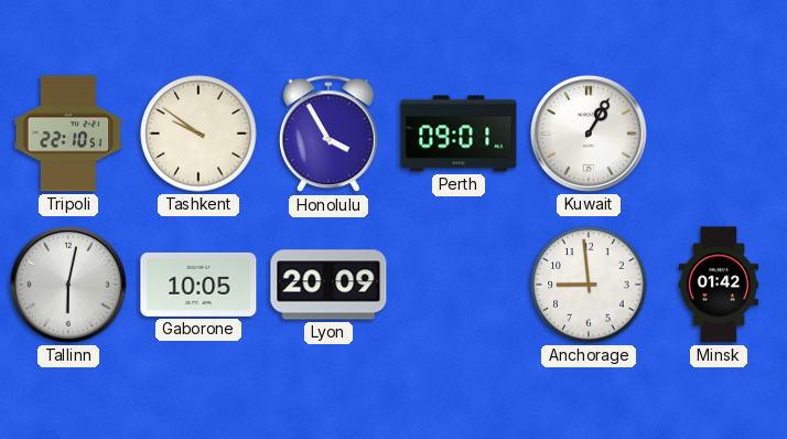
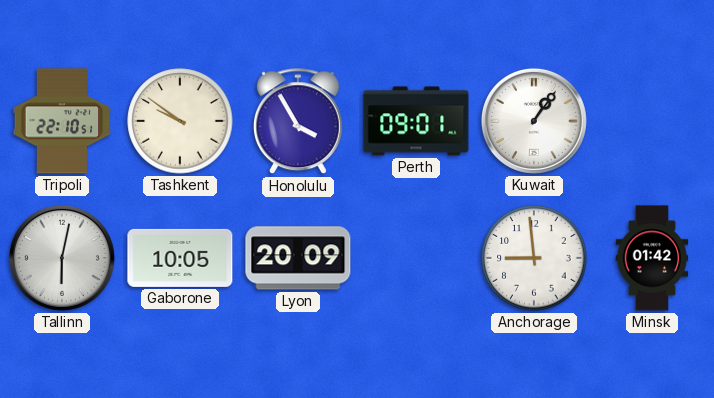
Kuwait: 1:05 -> 1:06
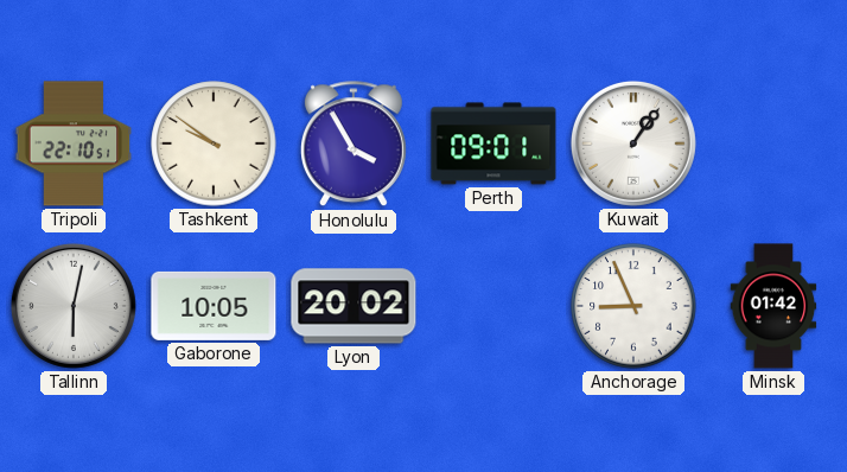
Lyon: 20:09 -> 20:02
Anchorage: 8:59 -> 8:56
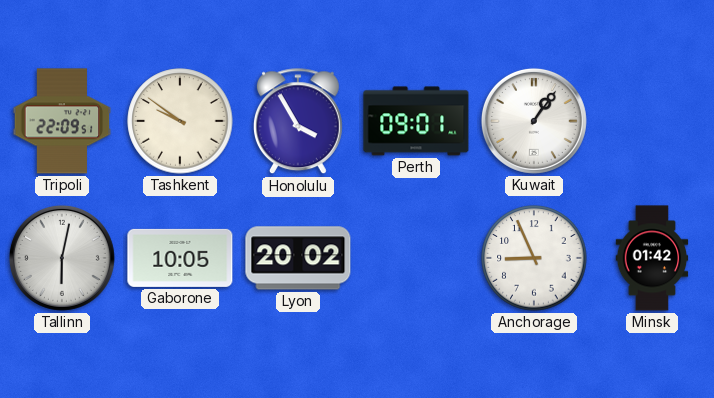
Tripoli: 22:10 -> 22:09
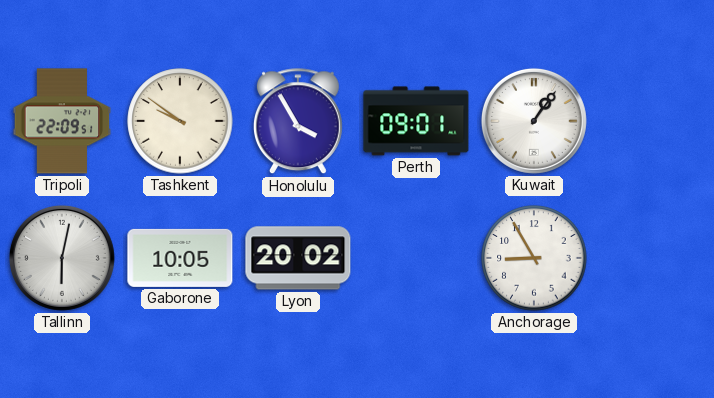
Anchorage: 8:56 -> 8:55
Minsk: 01:42 -> none
